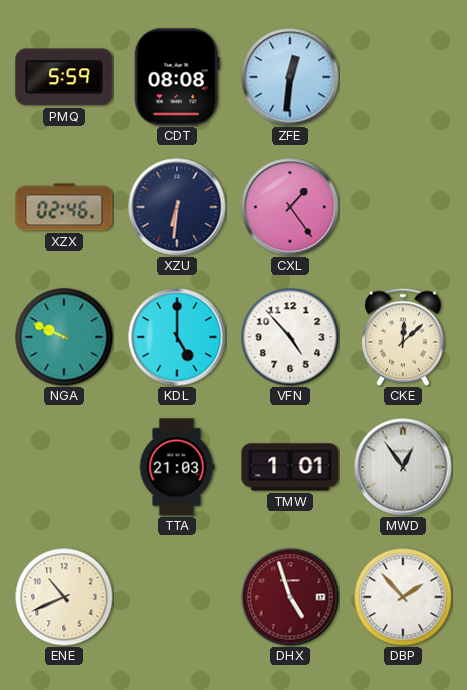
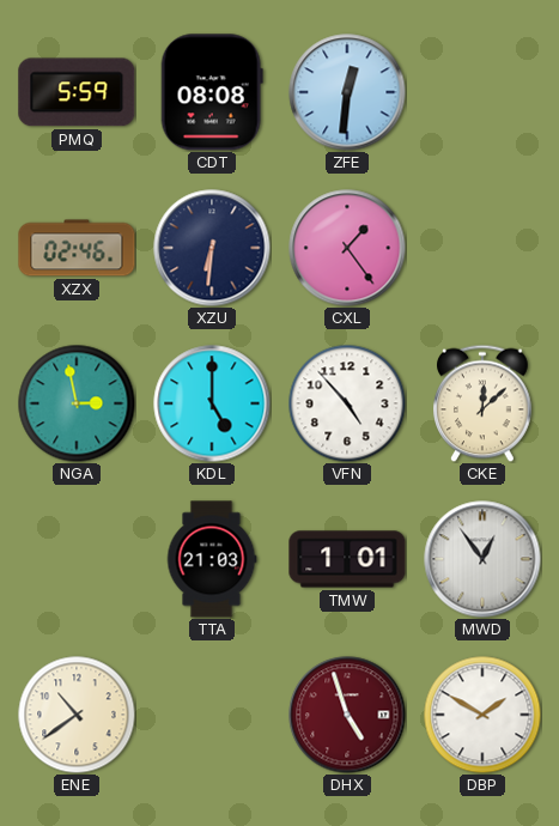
NGA: 9:49 -> 2:58
ENE: 10:41 -> 10:39
DBP: 1:53 -> 1:50
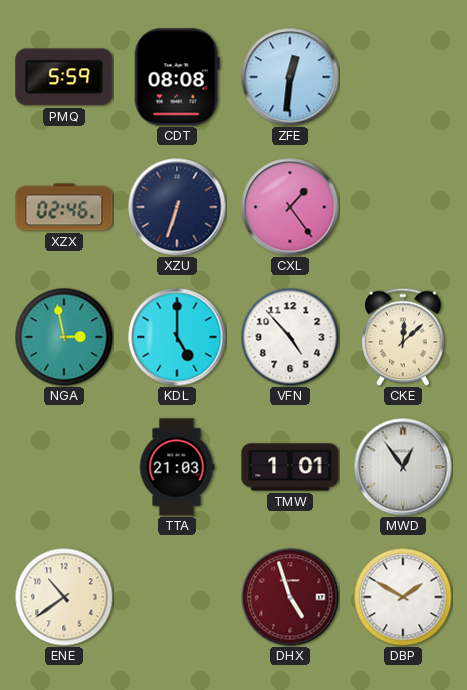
XZU: 6:31 -> 6:33
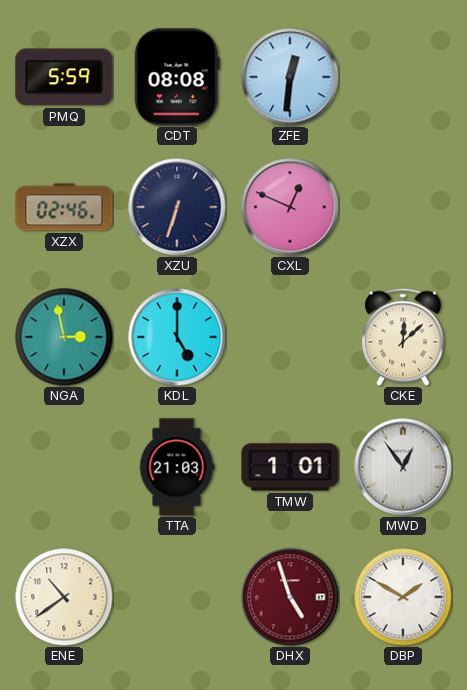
CXL: 1:24 -> 12:49
VFN: 4:53 -> none
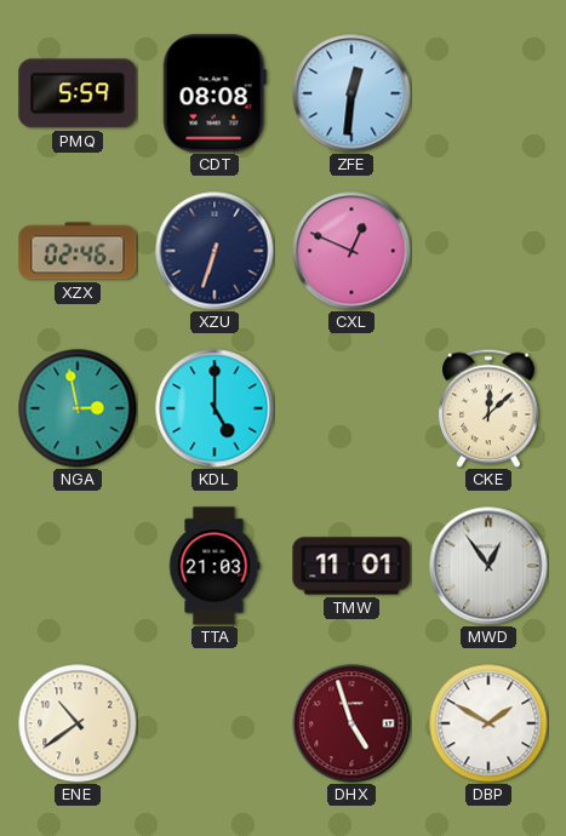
TMW: 1:01 -> 11:01
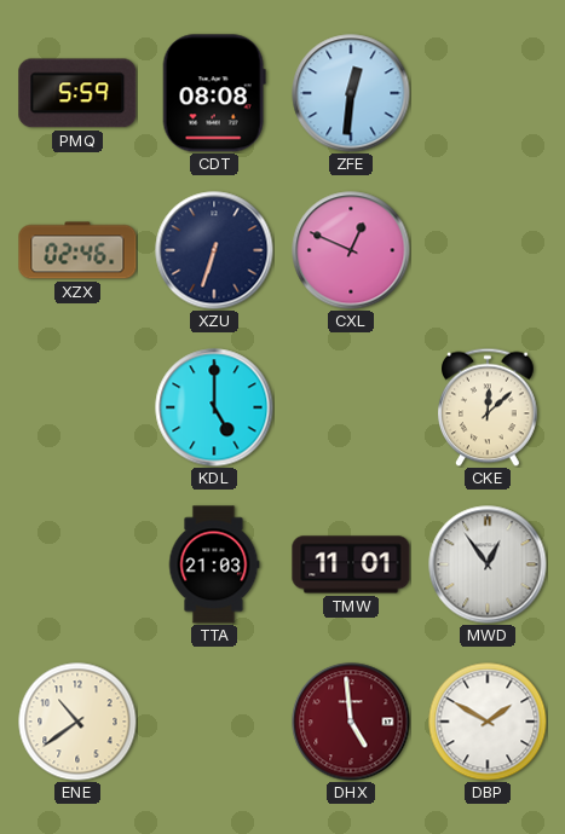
NGA: 2:58 -> none
DHX: 4:57 -> 4:59
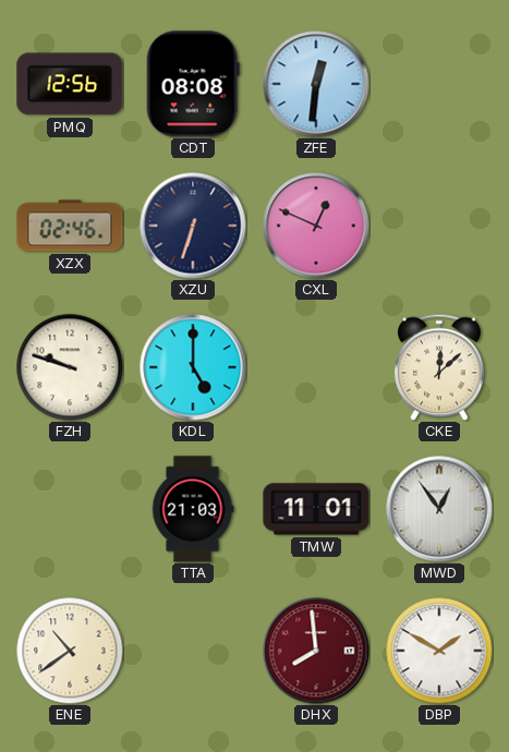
PMQ: 5:59 -> 12:56
FZH: none -> 9:48
DHX: 4:59 -> 7:59
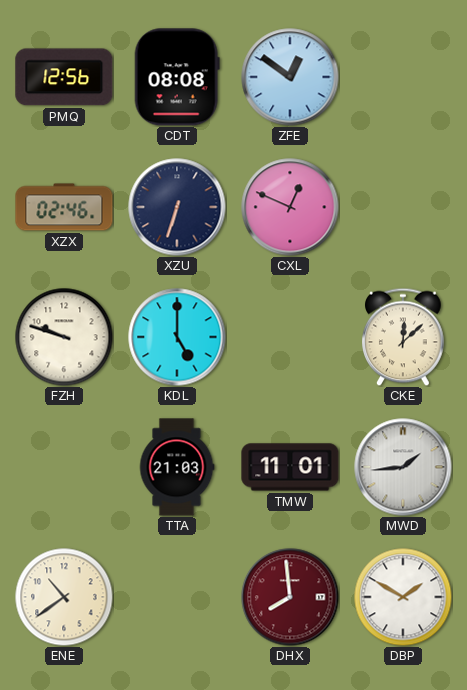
ZFE: 12:31 -> 12:51
MWD: 12:54 -> 1:44
